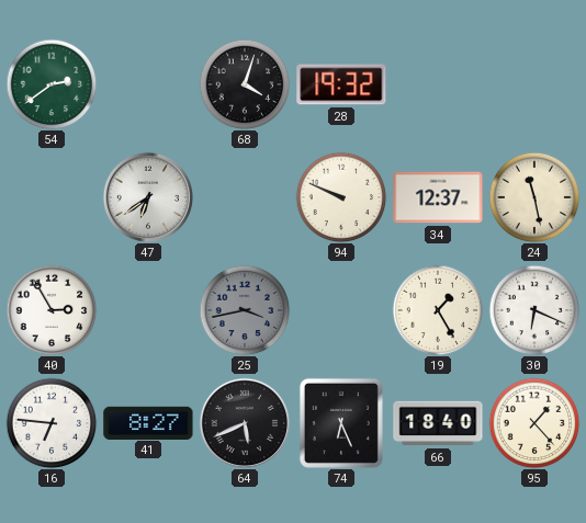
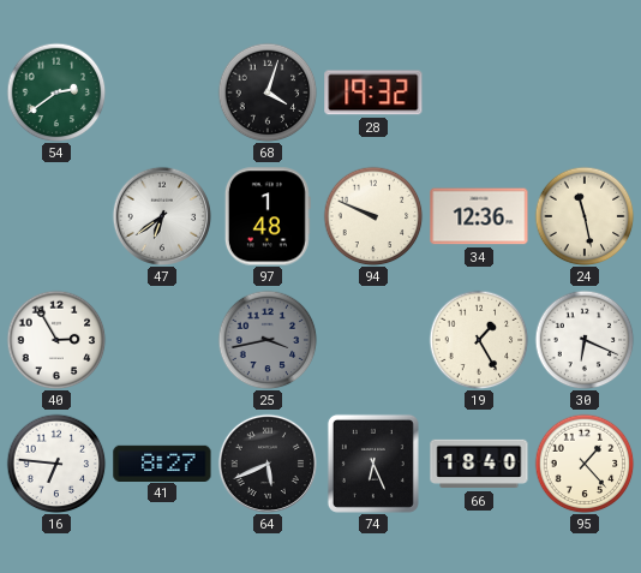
97: none -> 1:48
34: 12:37 -> 12:36
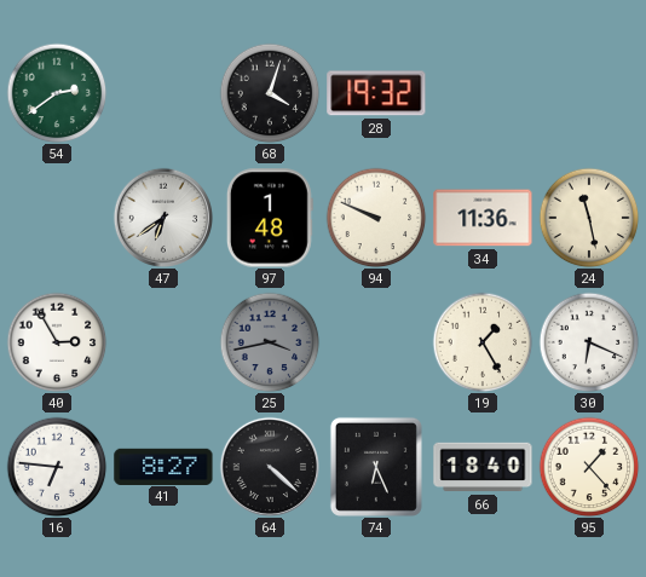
34: 12:36 -> 11:36
64: 5:41 -> 4:22
